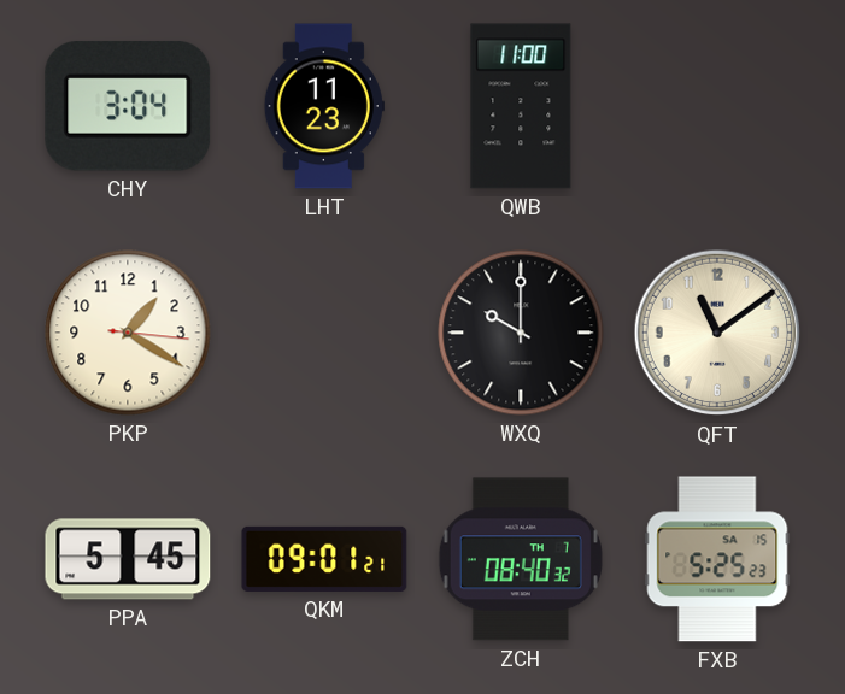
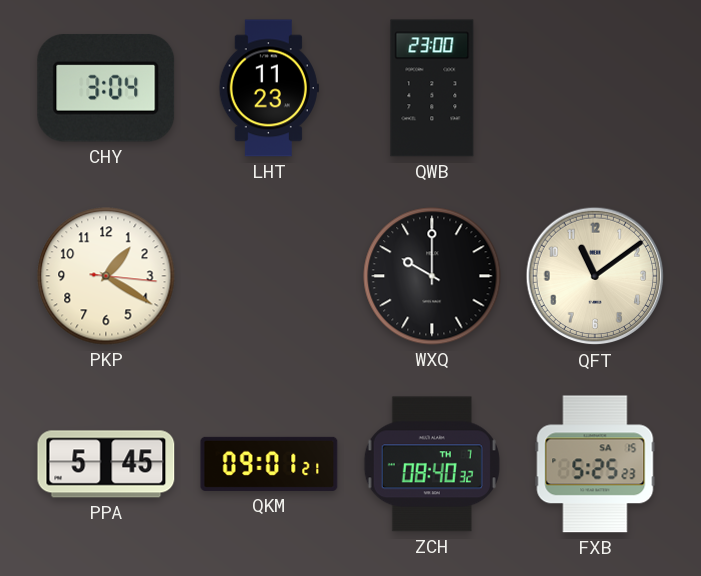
QWB: 11:00 -> 23:00
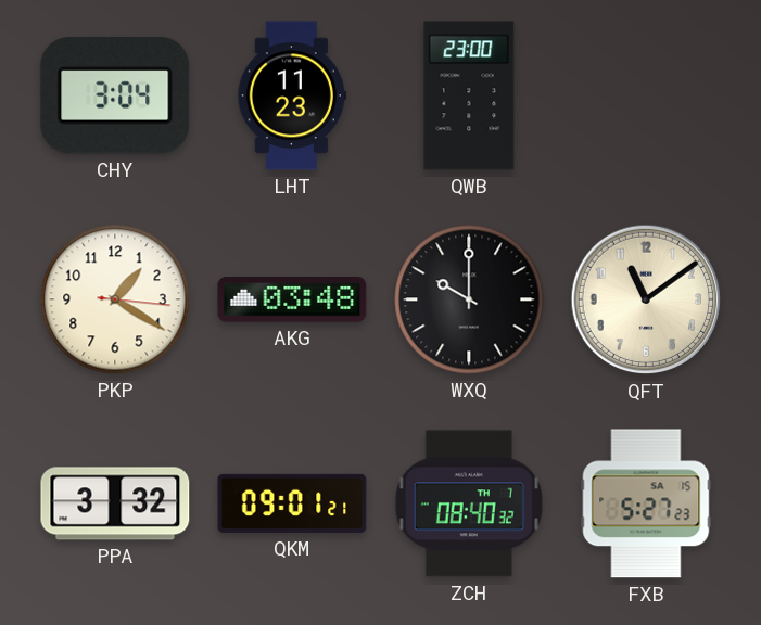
AKG: none -> 03:48
PPA: 5:45 -> 3:32
FXB: 5:25 -> 5:27
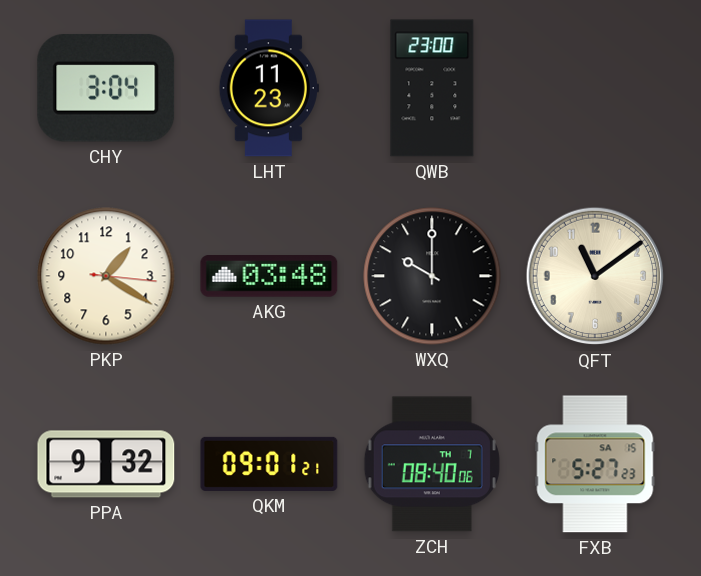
PPA: 3:32 -> 9:32
ZCH: 08:40:32 -> 08:40:06
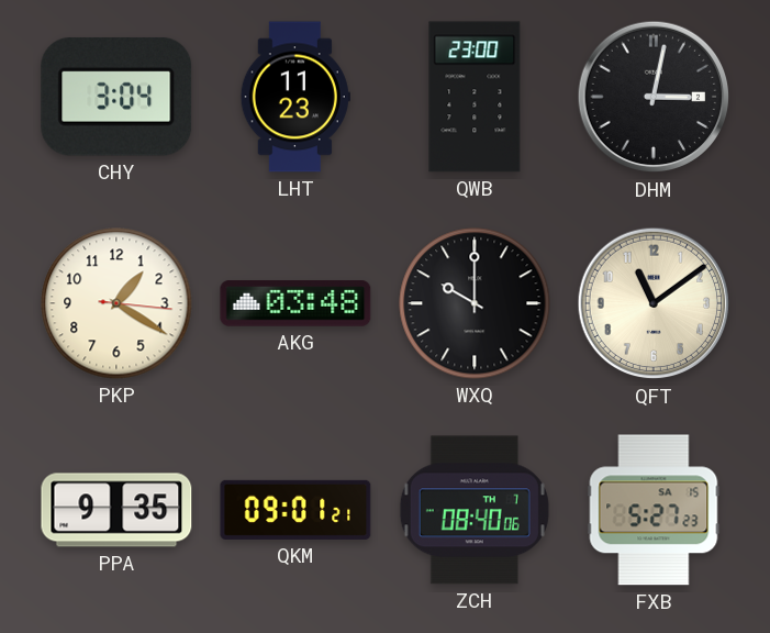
DHM: none -> 3:02
PPA: 9:32 -> 9:35
